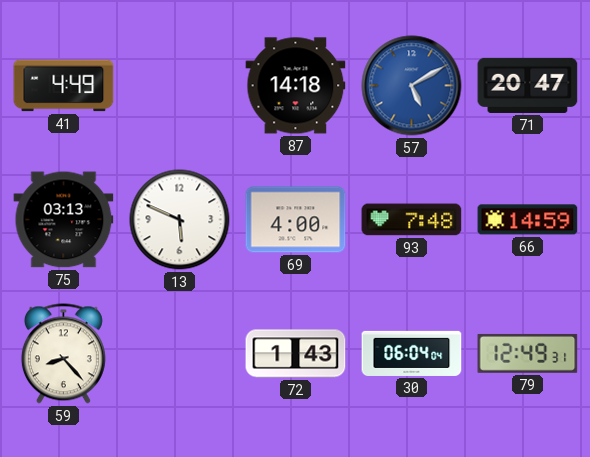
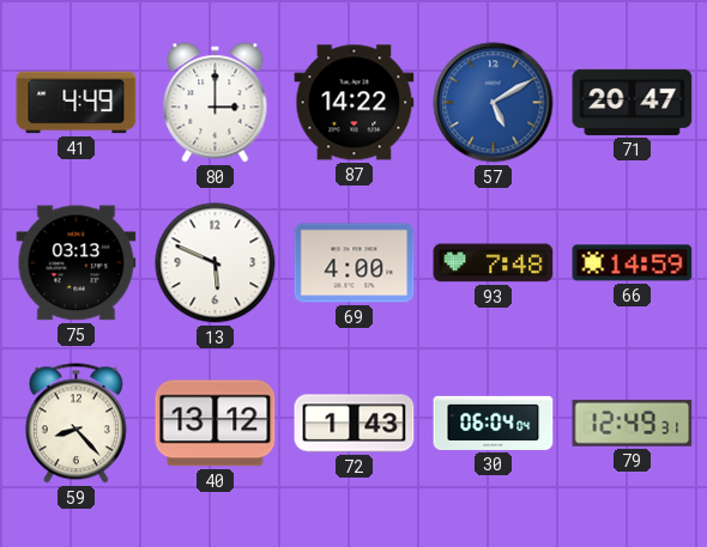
80: none -> 3:00
87: 14:18 -> 14:22
40: none -> 13:12
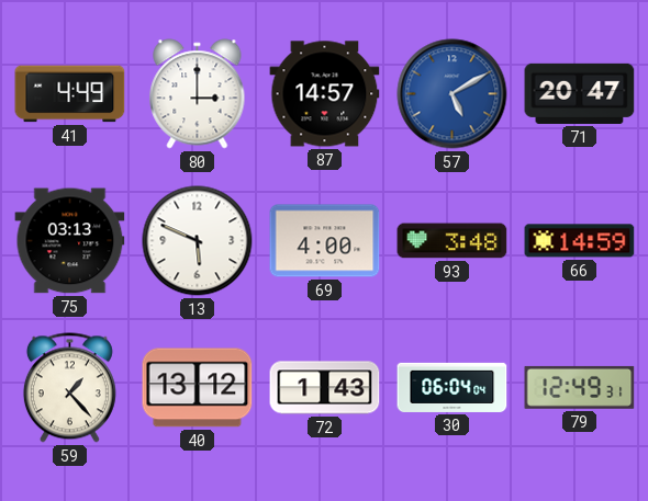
87: 14:22 -> 14:57
93: 7:48 -> 3:48
59: 8:23 -> 1:23
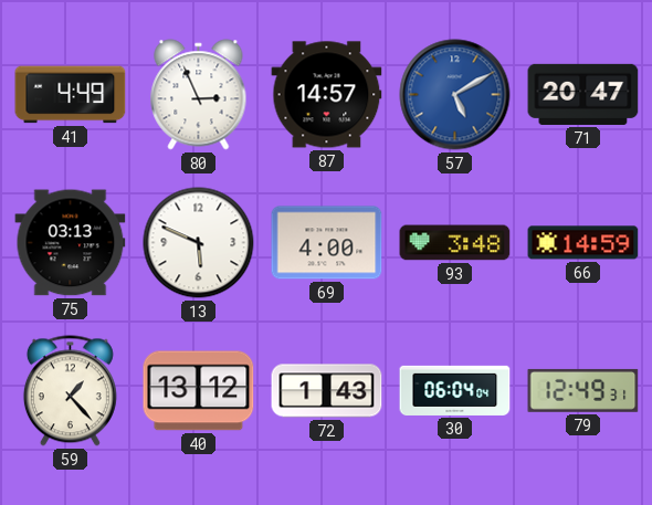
80: 3:00 -> 2:56
